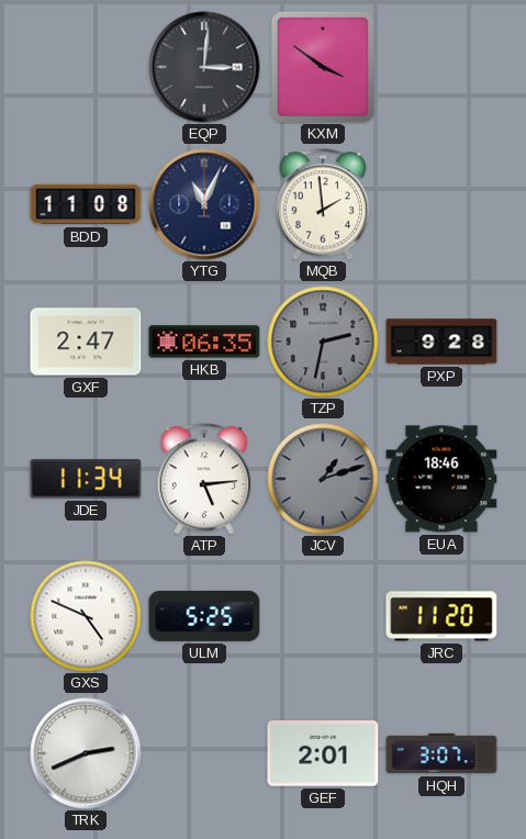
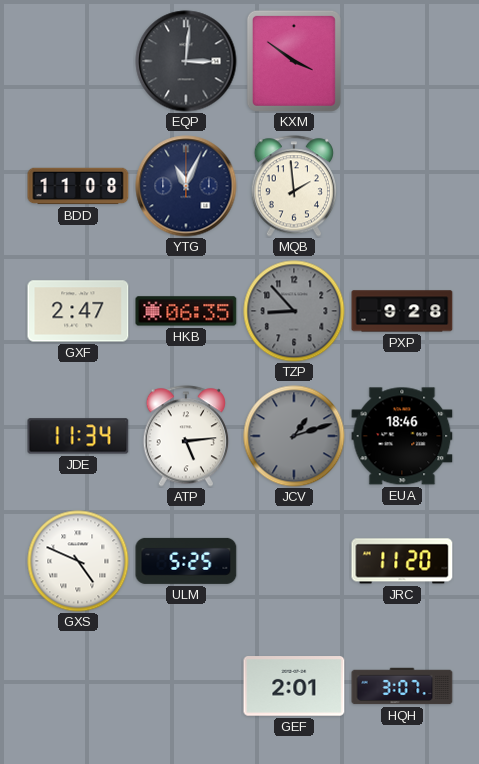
TZP: 2:32 -> 8:53
TRK: 2:41 -> none
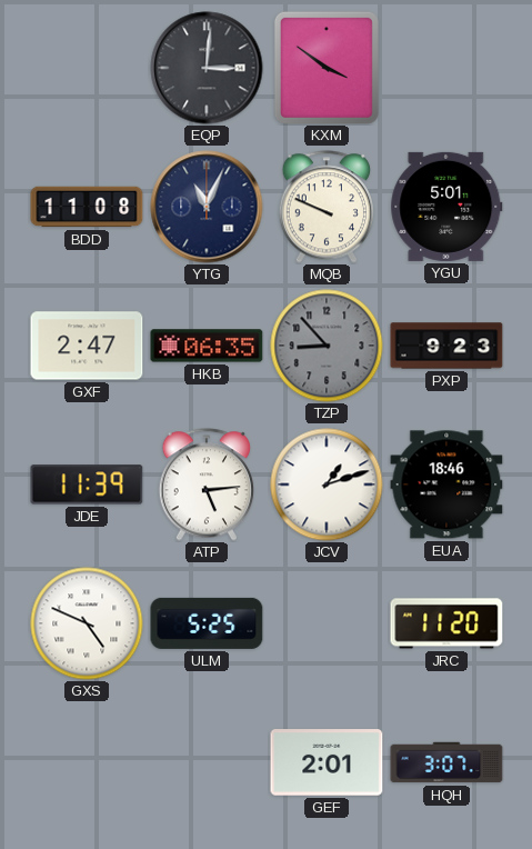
MQB: 1:59 -> 9:49
YGU: none -> 5:01
PXP: 9:28 -> 9:23
JDE: 11:34 -> 11:39
JCV dial: grey -> white
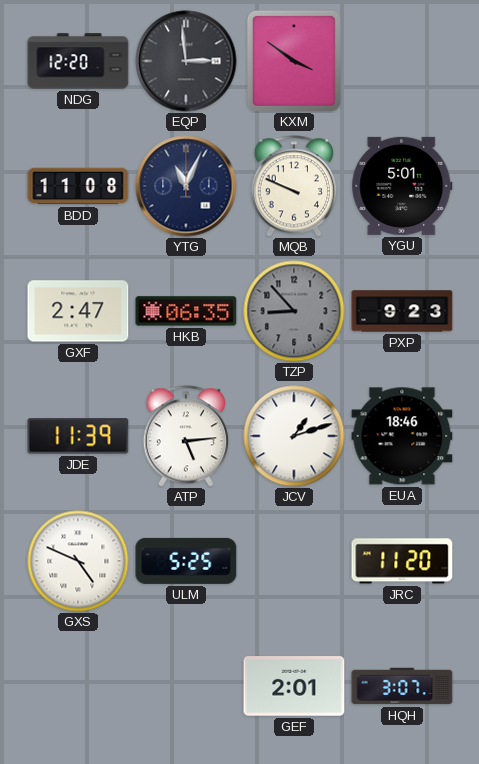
NDG: none -> 12:20
EQP: 3:01 -> 2:59
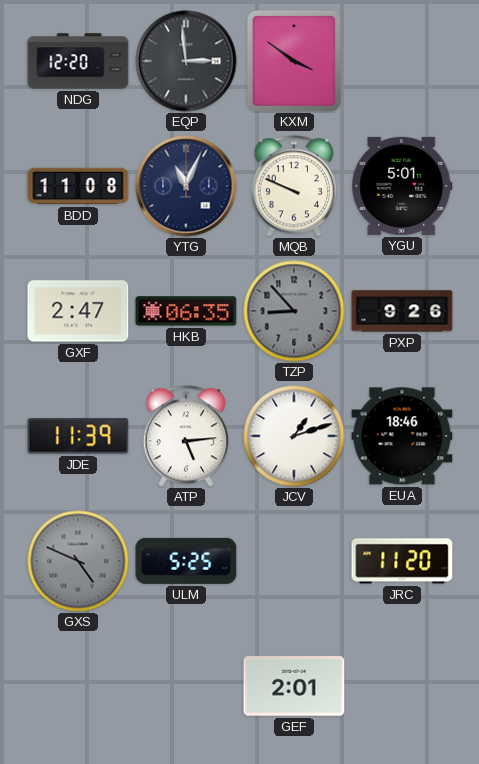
PXP: 9:23 -> 9:26
GXS dial: white -> grey
HQH: 3:07 -> none
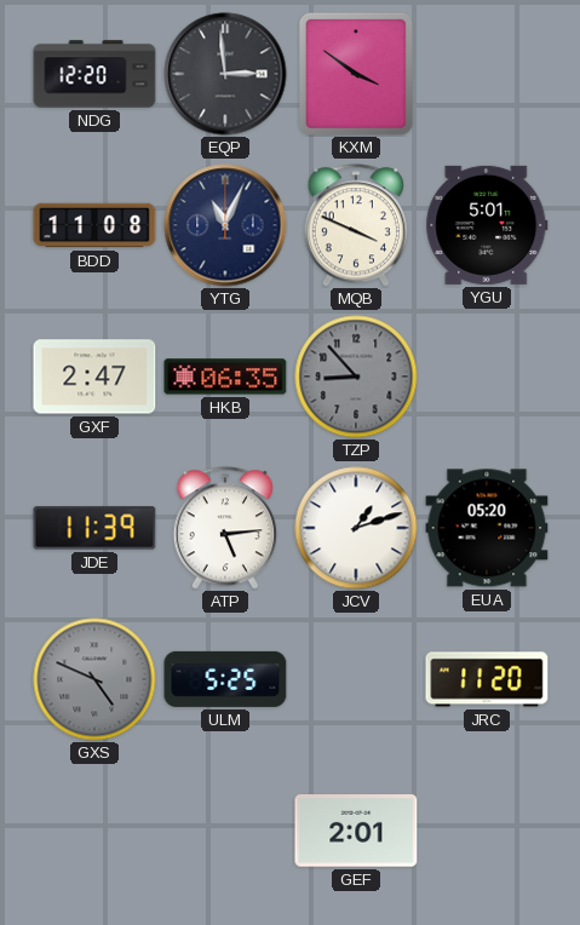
MQB: 9:49 -> 3:49
PXP: 9:26 -> none
EUA: 18:46 -> 05:20
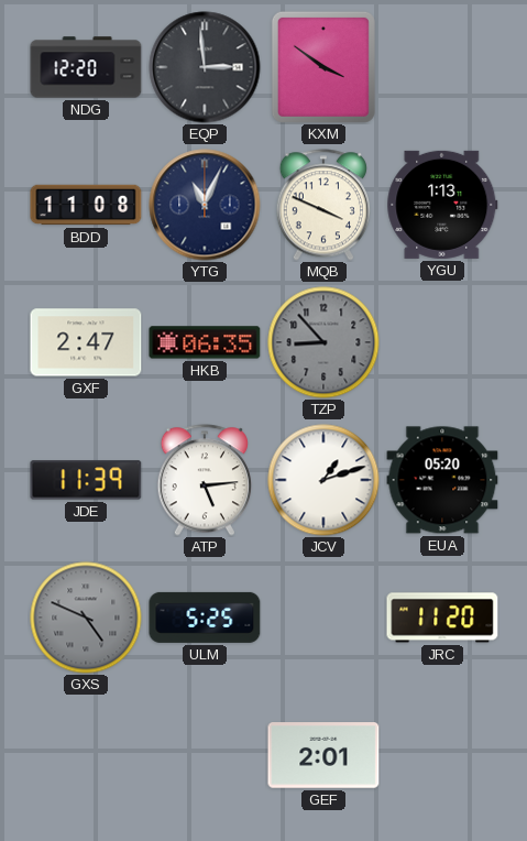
YGU: 5:01 -> 1:13
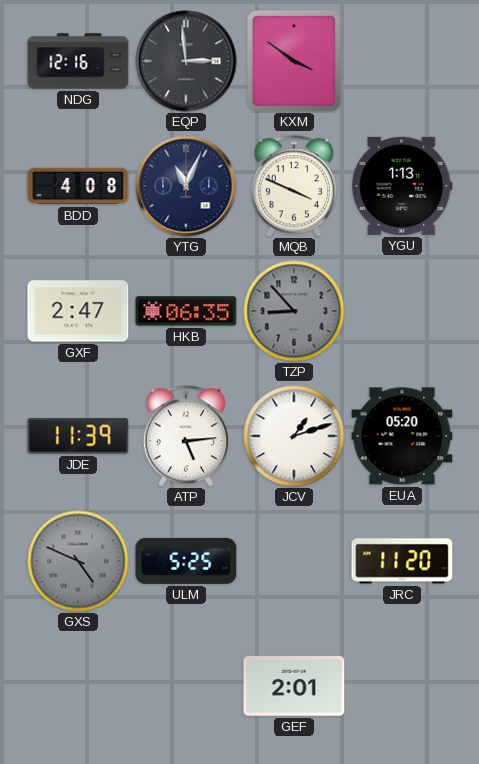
NDG: 12:20 -> 12:16
BDD: 11:08 -> 4:08
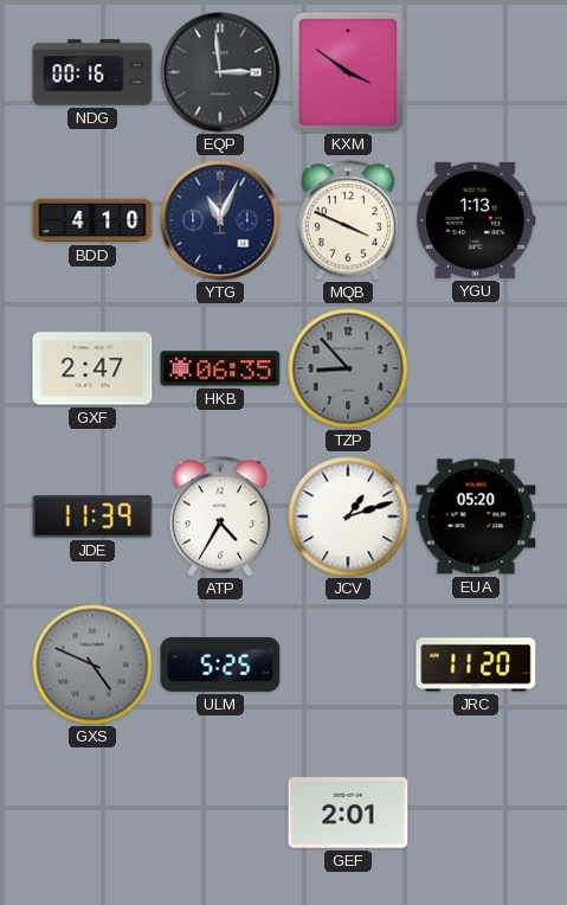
NDG: 12:16 -> 00:16
BDD: 4:08 -> 4:10
ATP: 5:14 -> 4:35
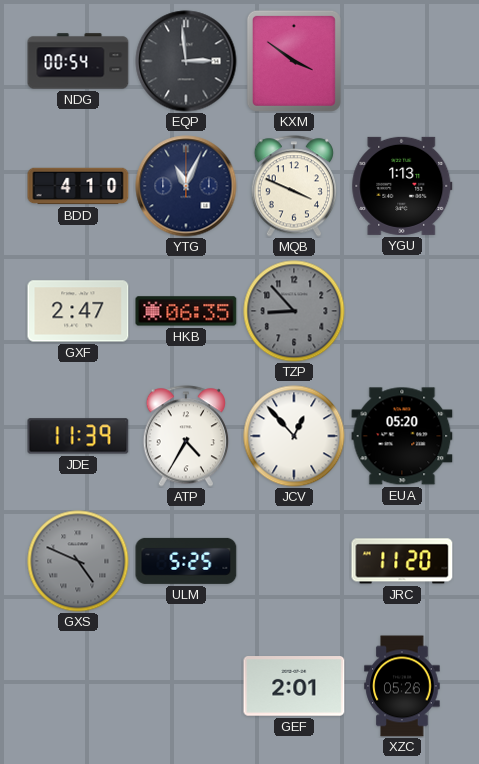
NDG: 00:16 -> 00:54
JCV: 1:12 -> 12:53
XZC: none -> 05:26
